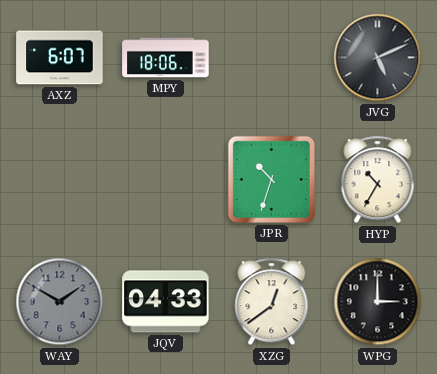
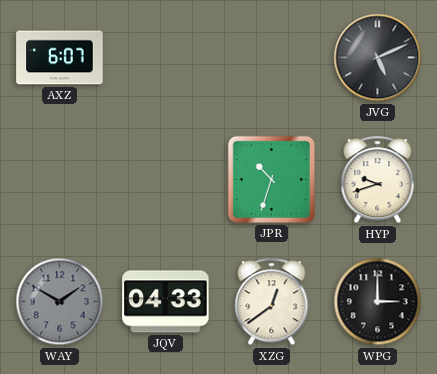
MPY: 18:06 -> none
HYP: 10:35 -> 9:42
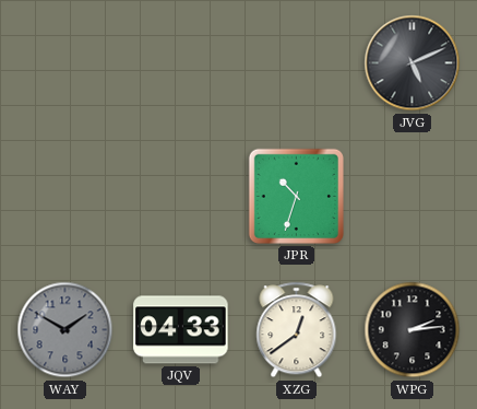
AXZ: 6:07 -> none
HYP: 9:42 -> none
WPG: 3:00 -> 2:14
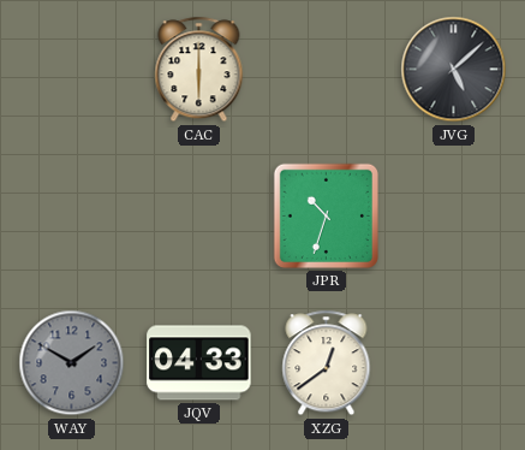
CAC: none -> 6:00
JVG: 5:11 -> 5:08
WPG: 2:14 -> none
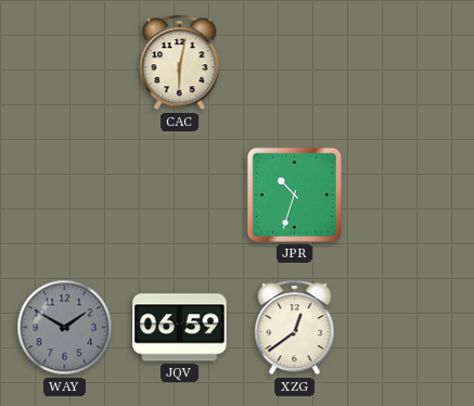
CAC: 6:00 -> 6:02
JVG: 5:08 -> none
JQV: 04:33 -> 06:59
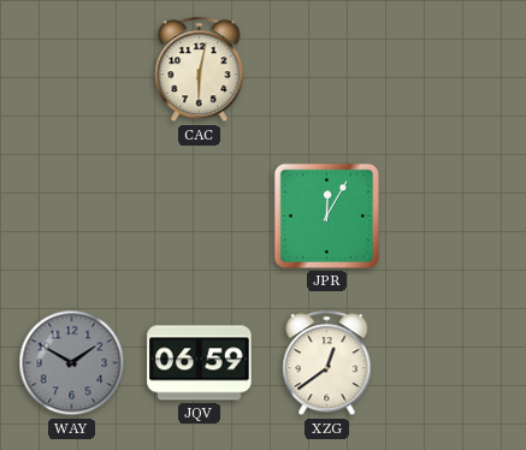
JPR: 10:33 -> 12:05
